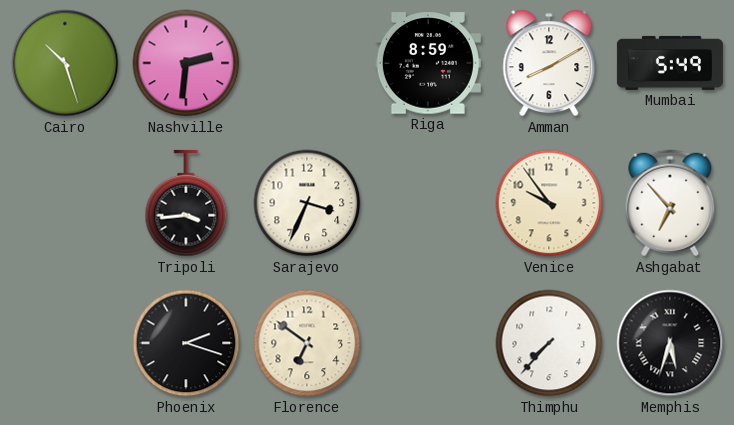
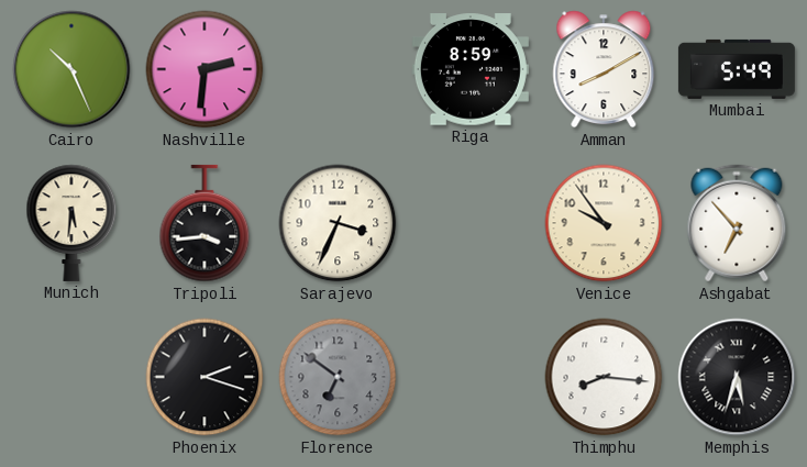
Cairo: 10:27 -> 10:26
Munich: none -> 5:31
Florence dial: cream -> grey
Thimphu: 7:37 -> 8:16
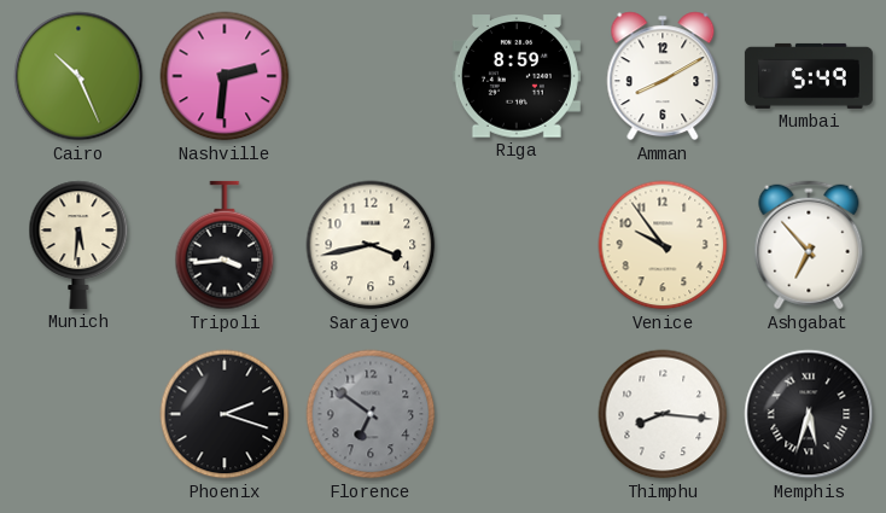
Sarajevo: 3:34 -> 3:43
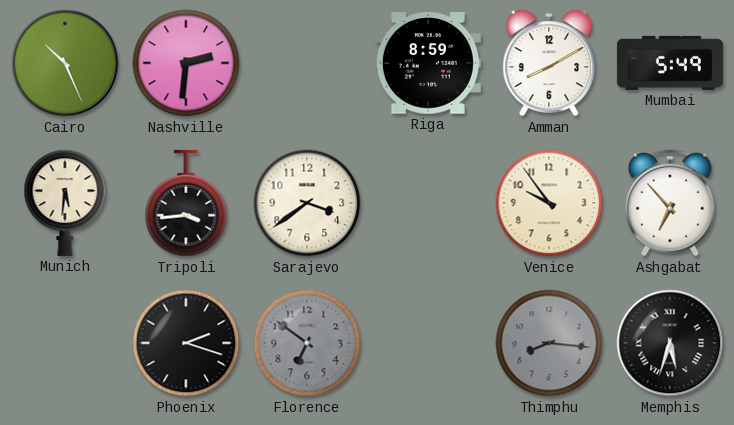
Sarajevo: 3:43 -> 3:39
Thimphu dial: white -> grey
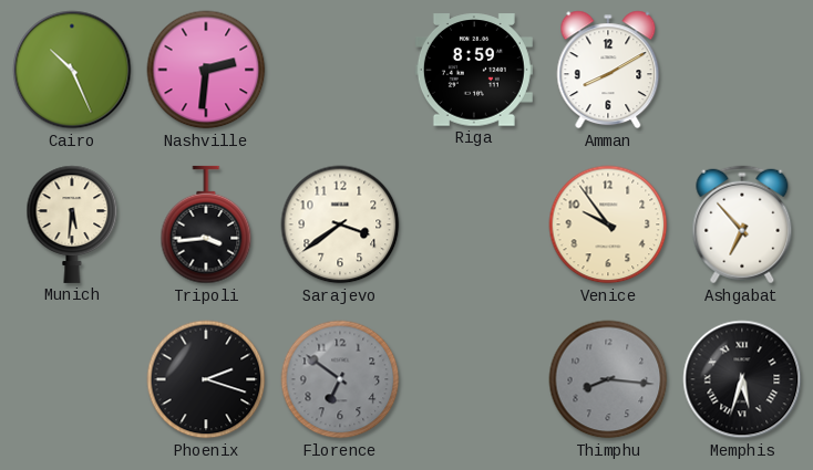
Mumbai: 5:49 -> none
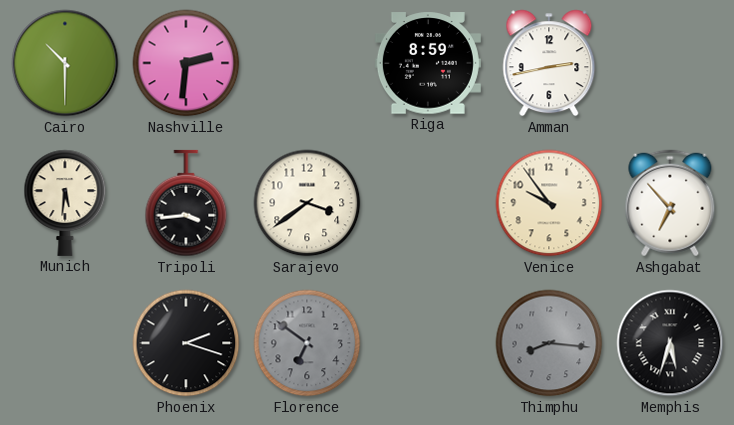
Cairo: 10:26 -> 10:30
Amman: 8:10 -> 2:43
